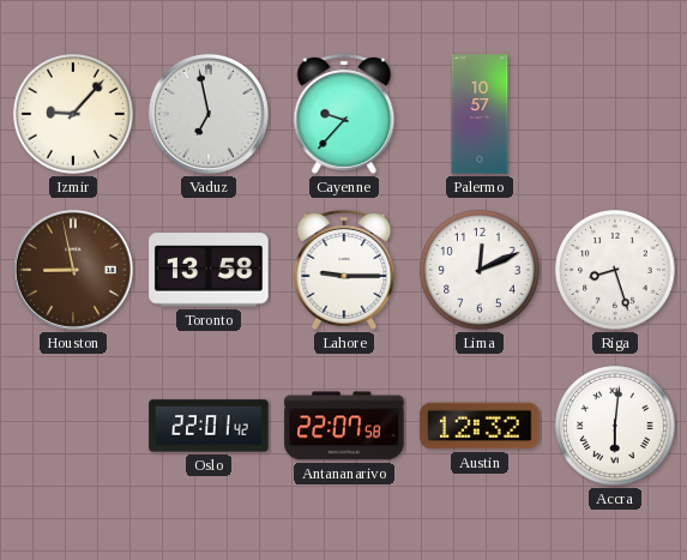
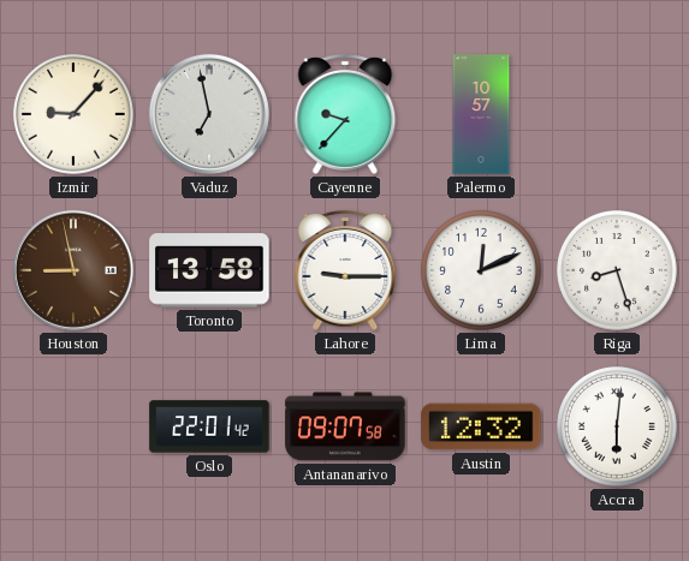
Antananarivo: 22:07 -> 09:07
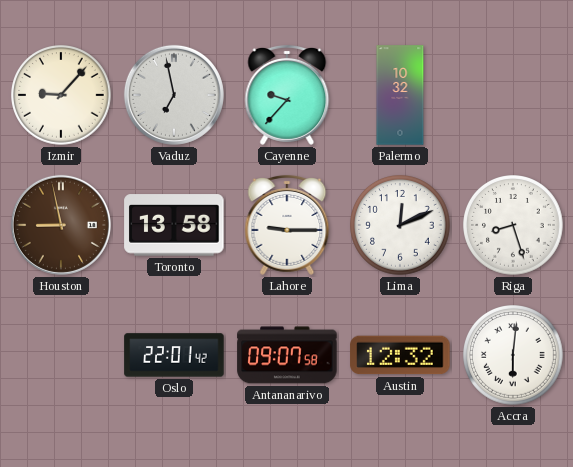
Palermo: 10:57 -> 10:32
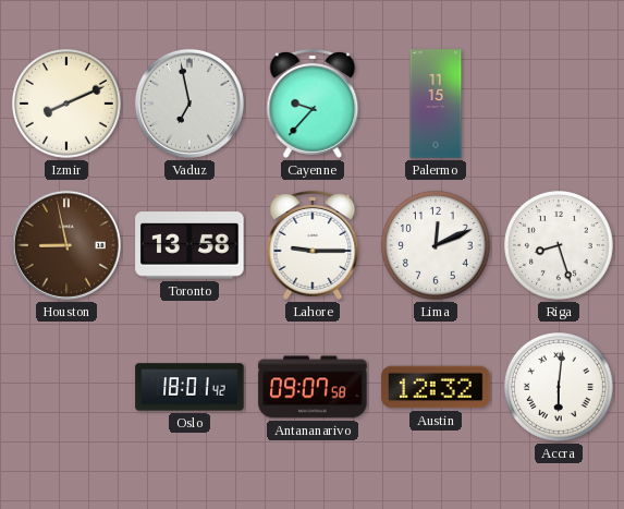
Izmir: 9:07 -> 8:11
Palermo: 10:32 -> 11:15
Oslo: 22:01 -> 18:01
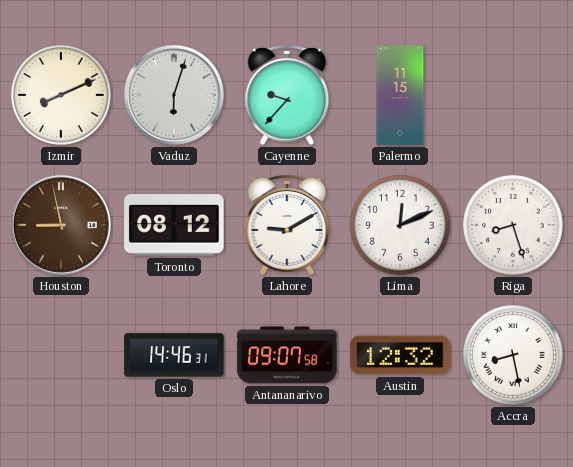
Vaduz: 6:58 -> 6:03
Toronto: 13:58 -> 08:12
Lahore: 9:15 -> 9:10
Oslo: 18:01 -> 14:46
Accra: 6:01 -> 8:28
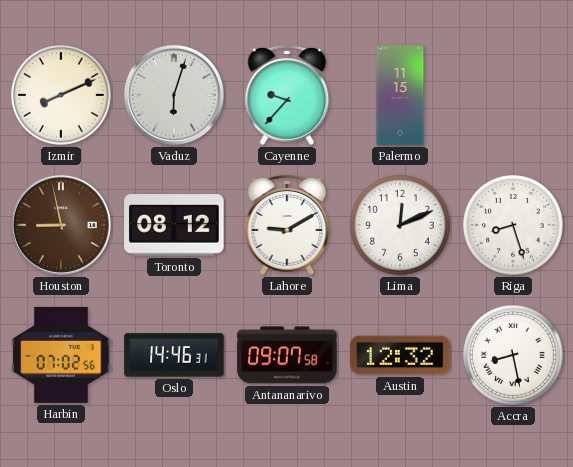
Harbin: none -> 07:02
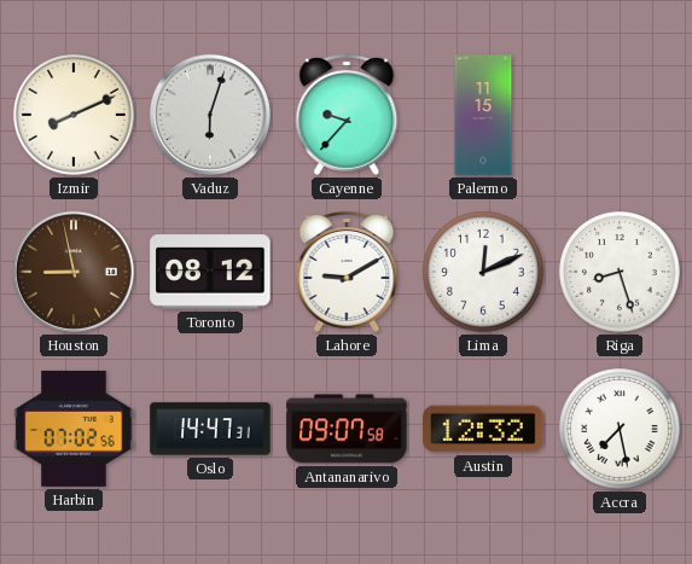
Oslo: 14:46 -> 14:47
Accra: 8:28 -> 7:28
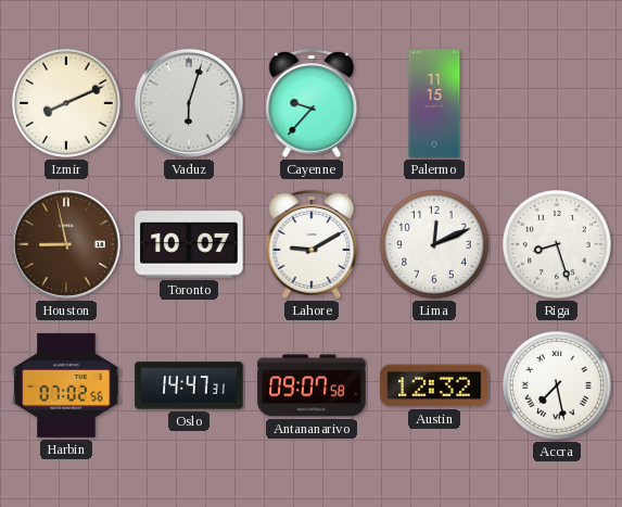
Toronto: 08:12 -> 10:07
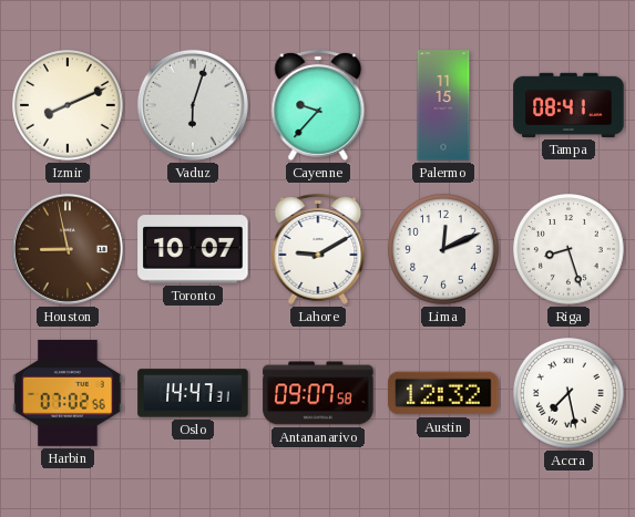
Tampa: none -> 08:41
